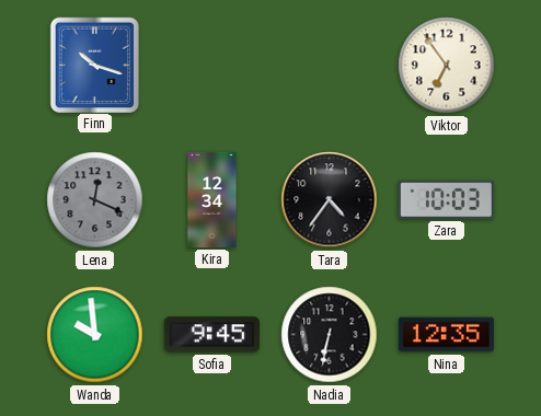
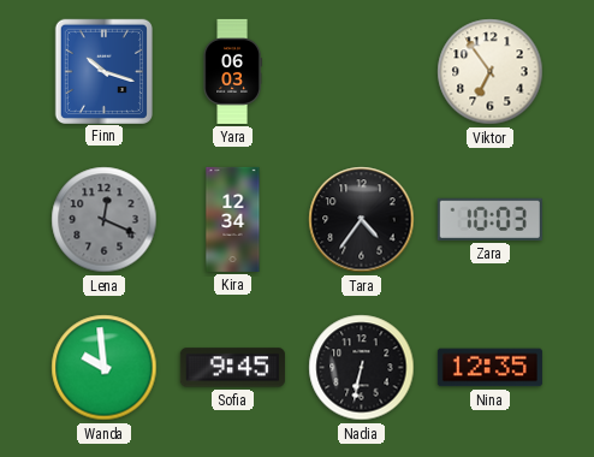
Yara: none -> 06:03
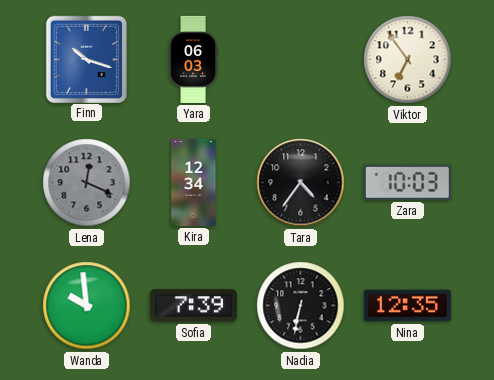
Sofia: 9:45 -> 7:39
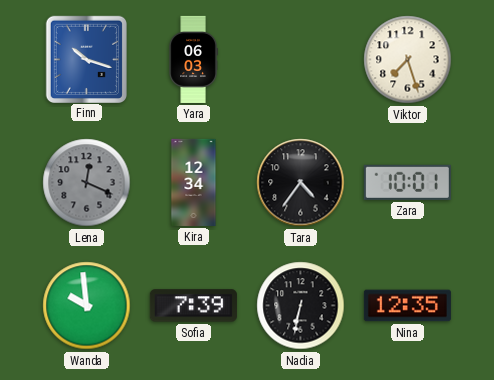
Viktor: 6:54 -> 7:27
Zara: 10:03 -> 10:01
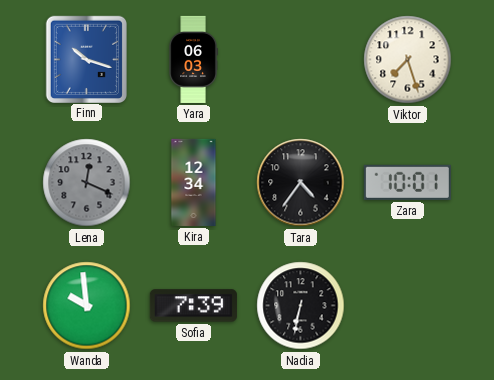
Nina: 12:35 -> none
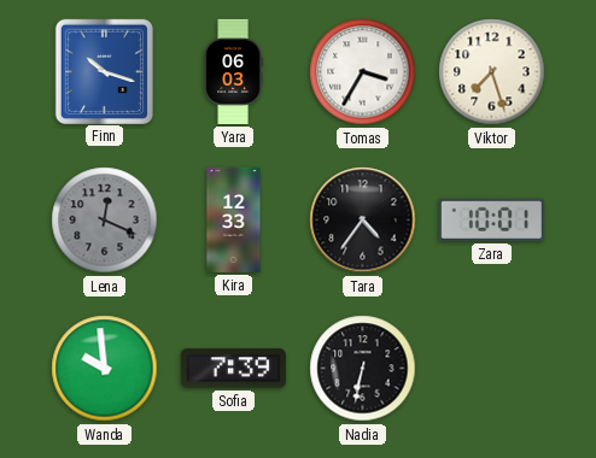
Tomas: none -> 3:35
Kira: 12:34 -> 12:33
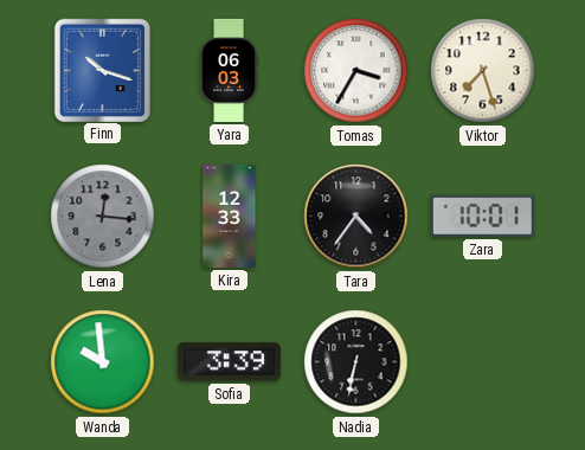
Lena: 12:19 -> 12:16
Sofia: 7:39 -> 3:39
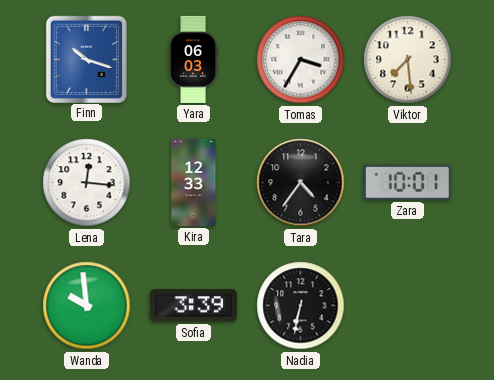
Viktor: 7:27 -> 7:29
Lena dial: grey -> white
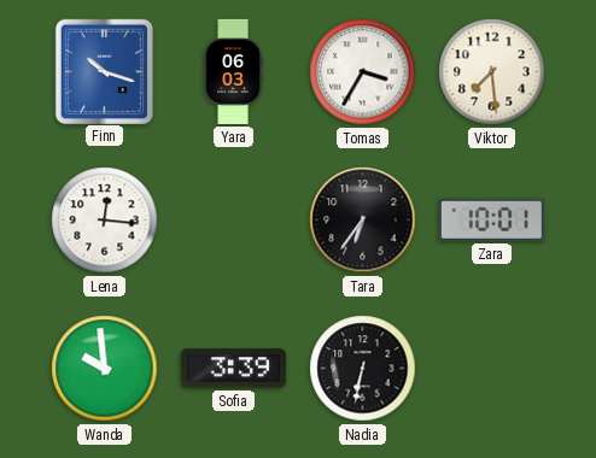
Kira: 12:33 -> none
Tara: 4:36 -> 6:36
